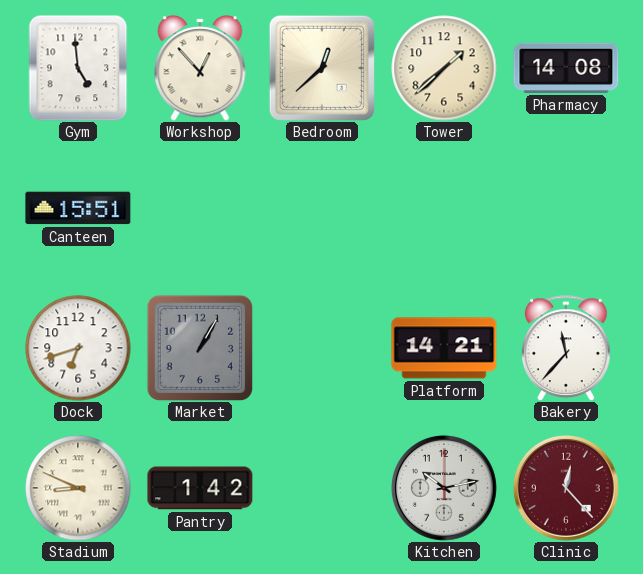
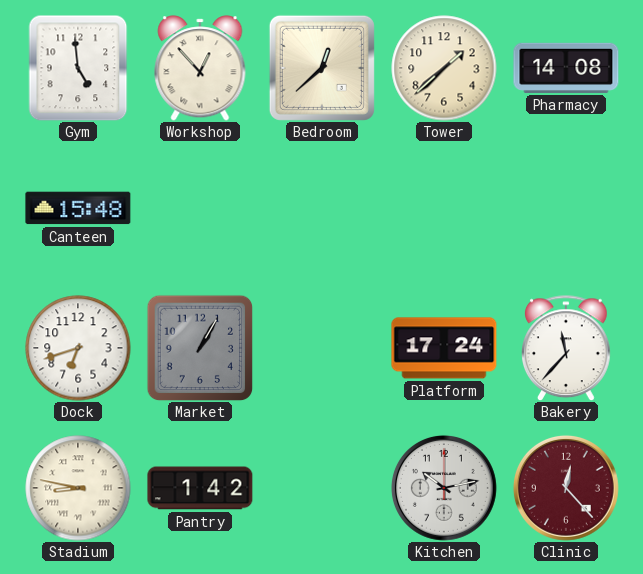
Canteen: 15:51 -> 15:48
Platform: 14:21 -> 17:24
Stadium: 8:49 -> 8:47
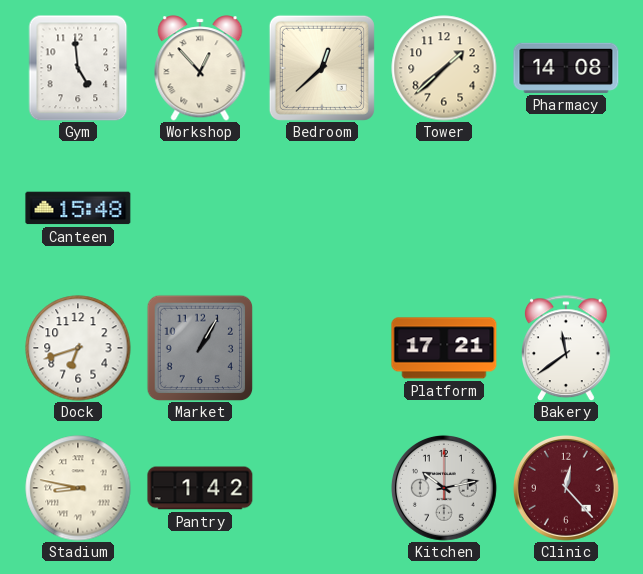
Platform: 17:24 -> 17:21
Bakery: 11:37 -> 11:39
